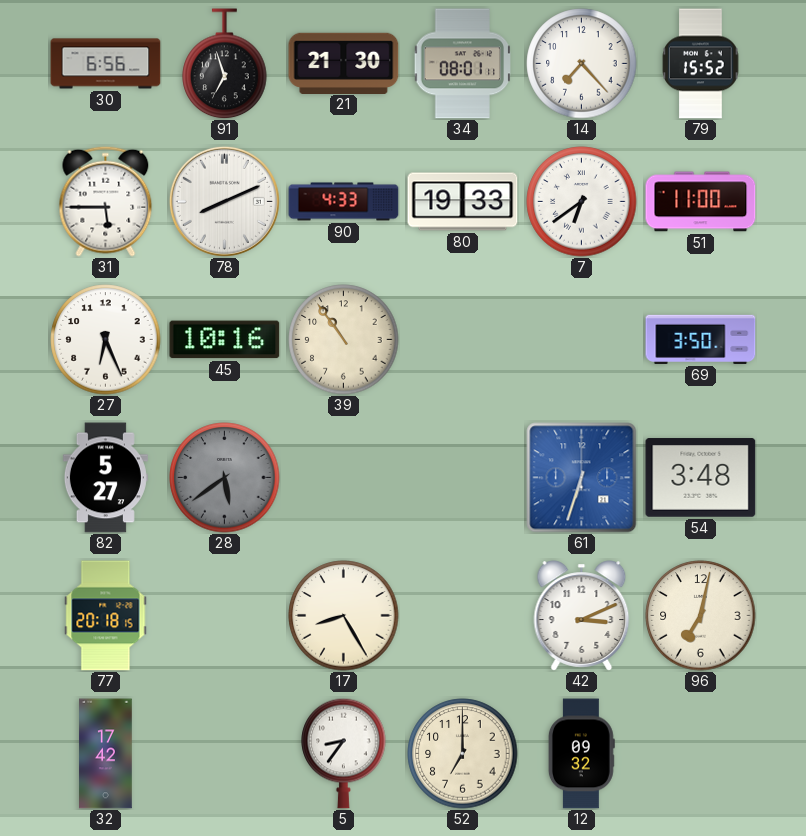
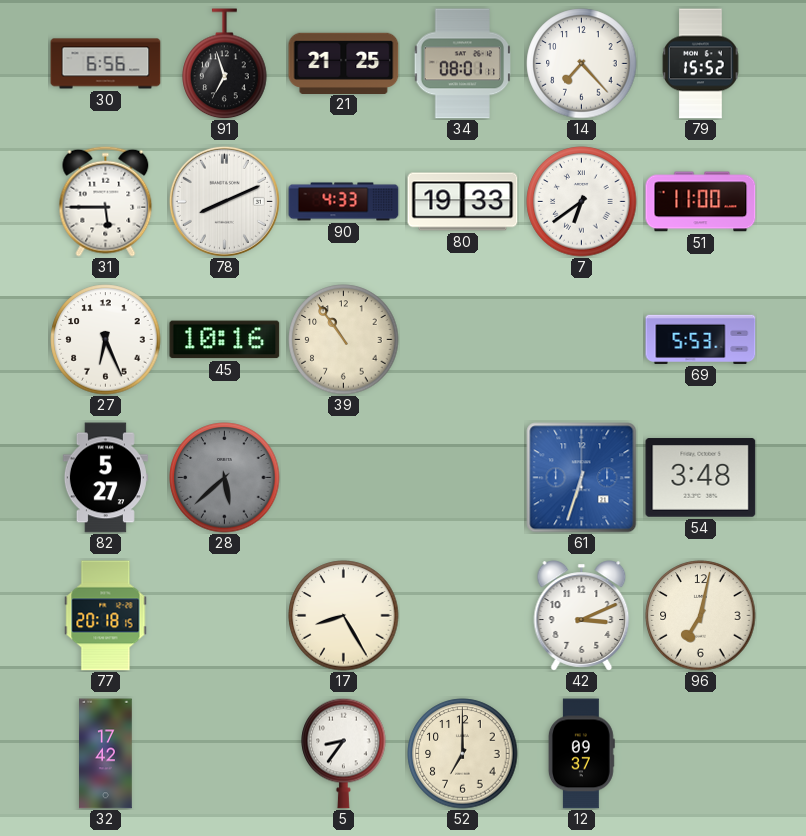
21: 21:30 -> 21:25
69: 3:50 -> 5:53
28: 5:39 -> 5:38
12: 09:32 -> 09:37
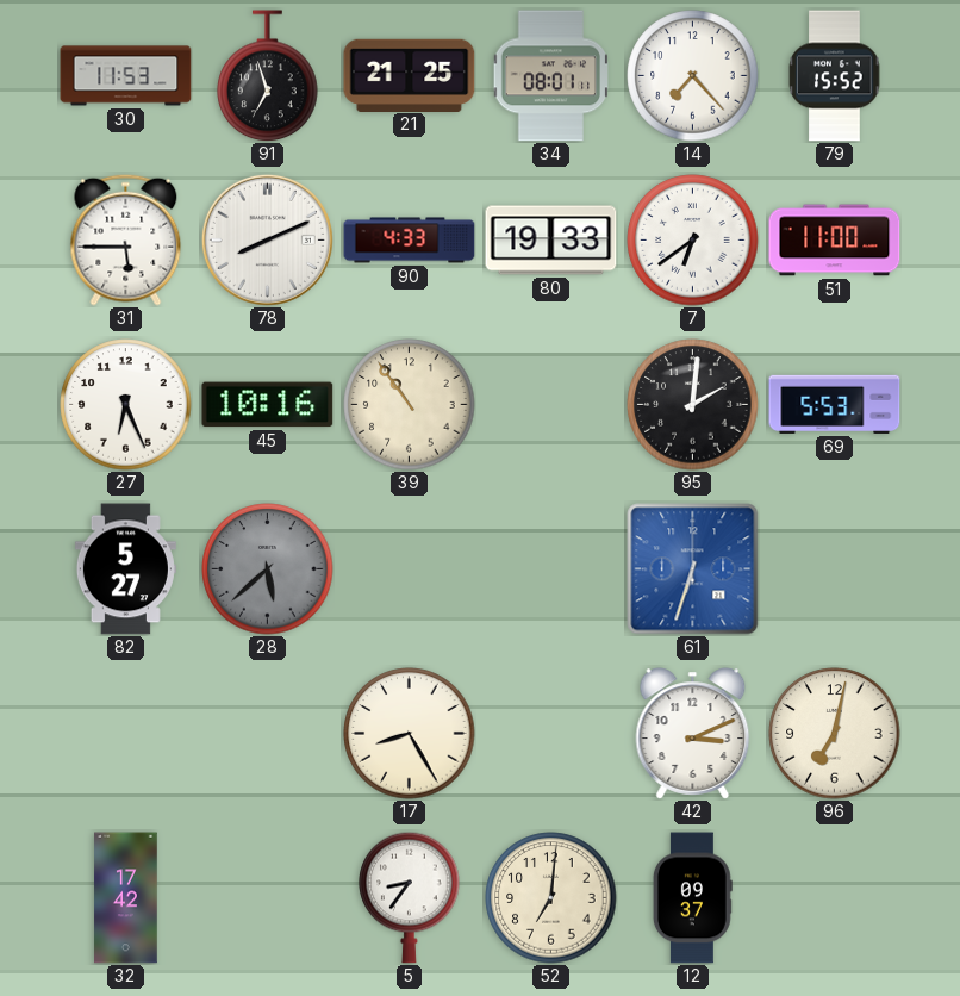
30: 6:56 -> 11:53
95: none -> 2:01
54: 3:48 -> none
77: 20:18 -> none
52: 7:00 -> 7:01
